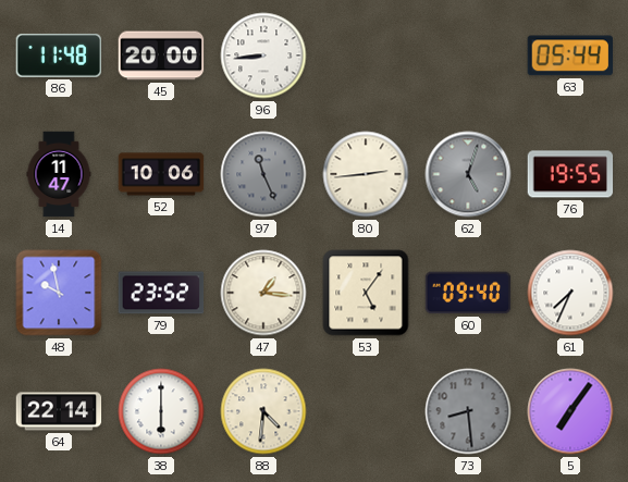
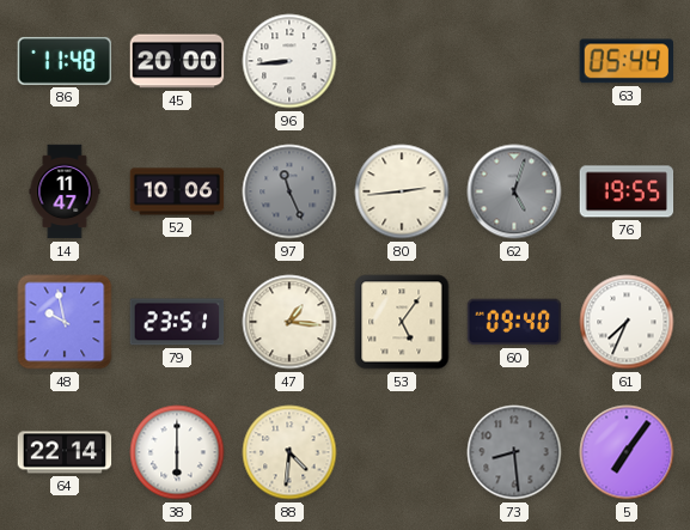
79: 23:52 -> 23:51
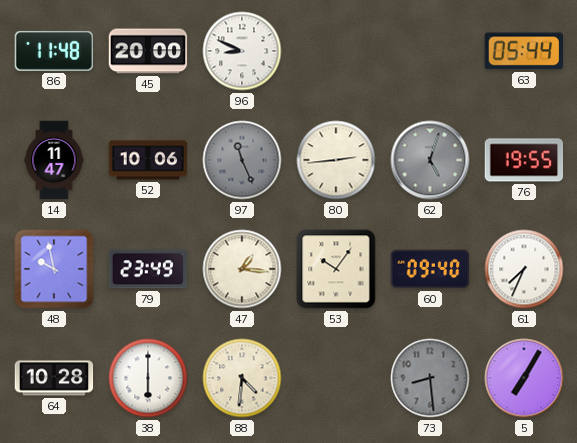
96: 8:44 -> 8:49
79: 23:51 -> 23:49
53: 5:06 -> 10:06
64: 22:14 -> 10:28
5: 7:06 -> 7:05
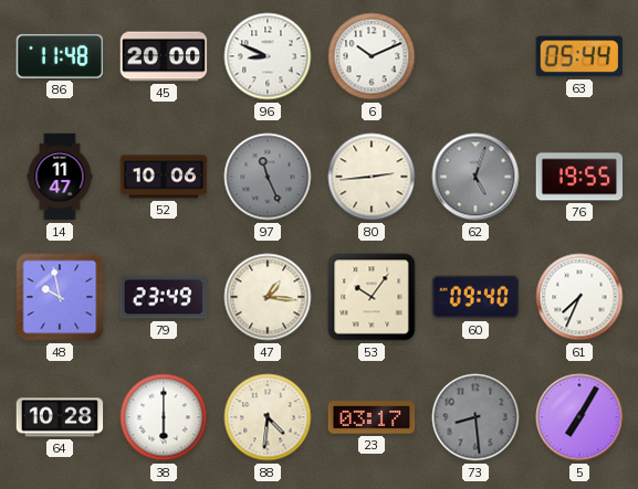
6: none -> 10:11
23: none -> 03:17
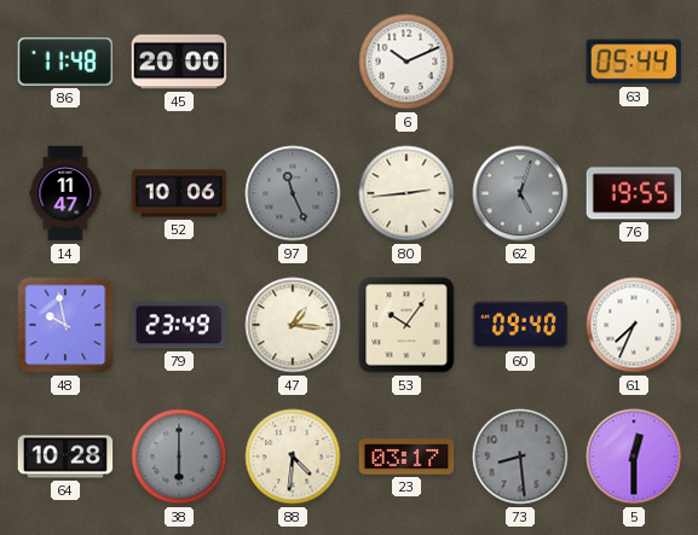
96: 8:49 -> none
38 dial: white -> grey
5: 7:05 -> 12:30
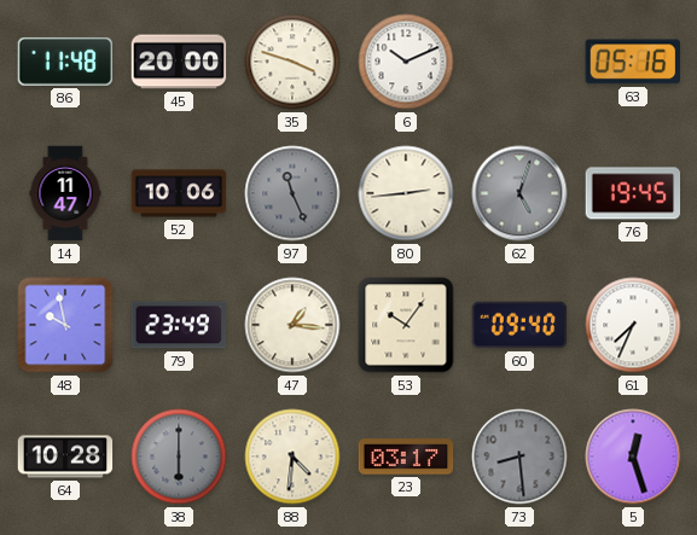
35: none -> 3:48
63: 05:44 -> 05:16
76: 19:55 -> 19:45
5: 12:30 -> 12:27
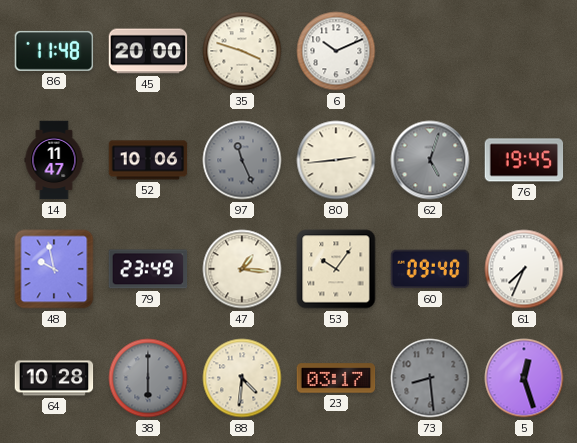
63: 05:16 -> none
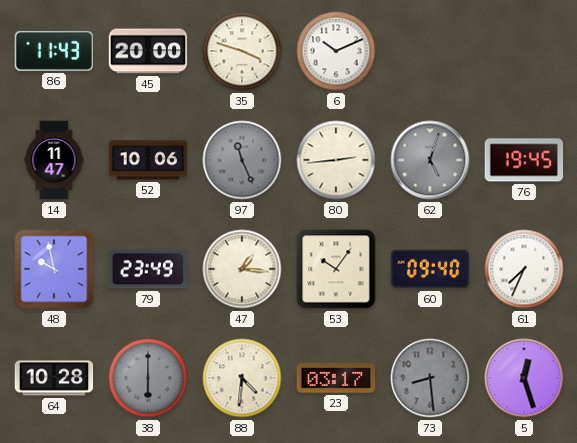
86: 11:48 -> 11:43
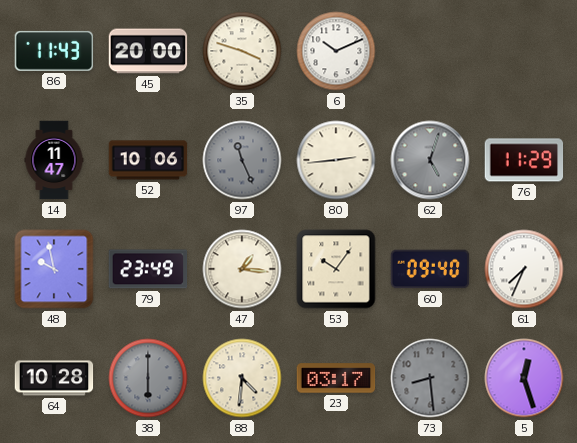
76: 19:45 -> 11:29
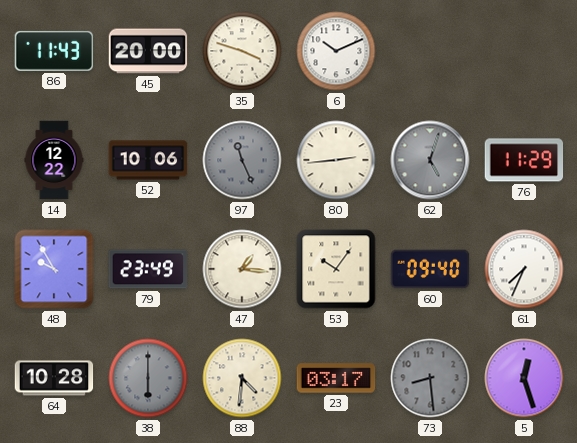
14: 11:47 -> 12:22
48: 9:58 -> 9:55
